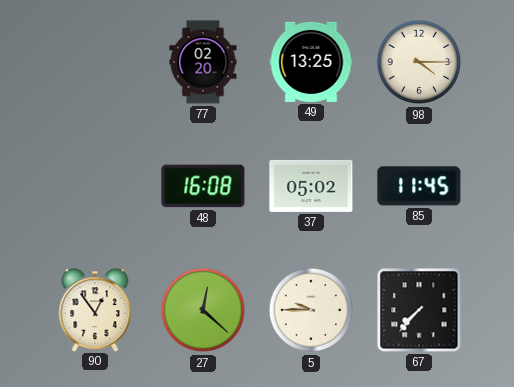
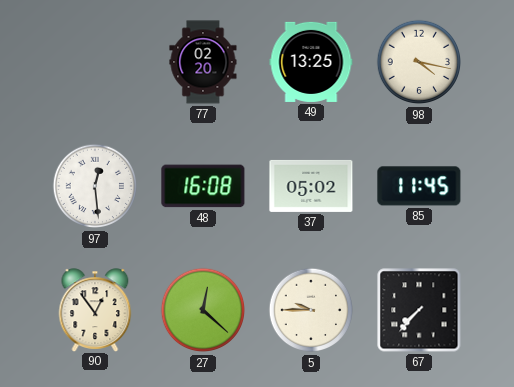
98: 4:15 -> 4:17
97: none -> 12:29
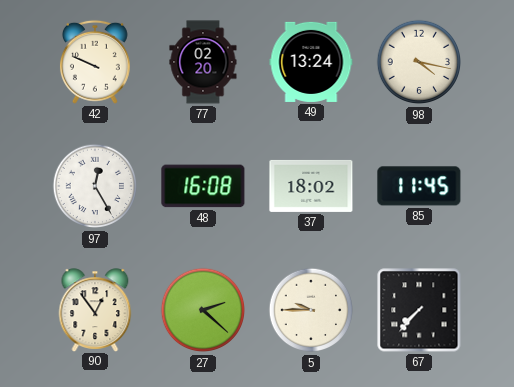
42: none -> 9:49
49: 13:25 -> 13:24
97: 12:29 -> 12:25
37: 05:02 -> 18:02
27: 12:22 -> 2:22
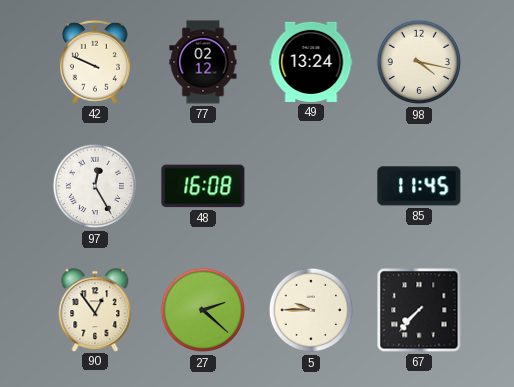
77: 02:20 -> 02:12
37: 18:02 -> none
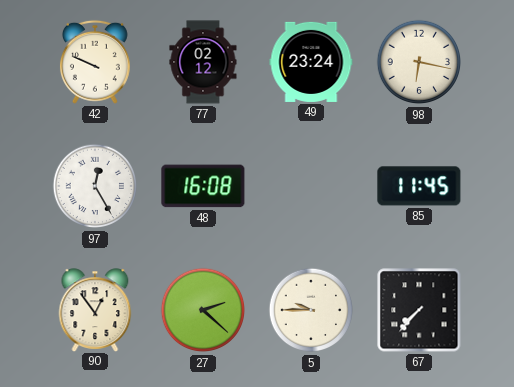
49: 13:24 -> 23:24
98: 4:17 -> 6:17
